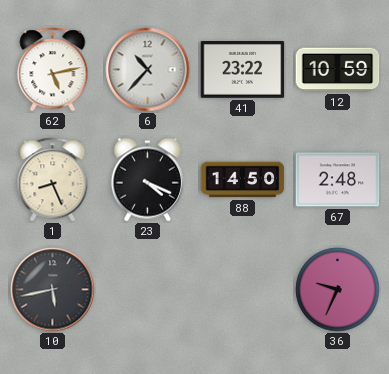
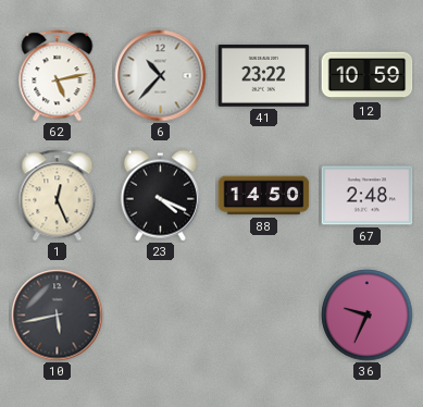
1: 8:26 -> 12:26
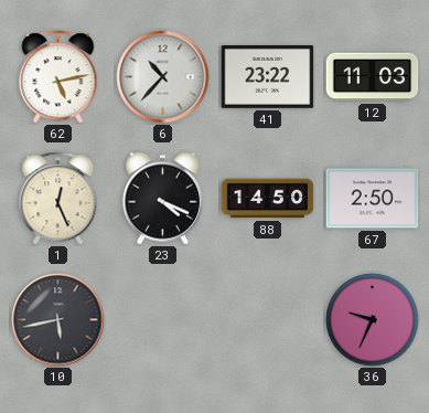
12: 10:59 -> 11:03
67: 2:48 -> 2:50
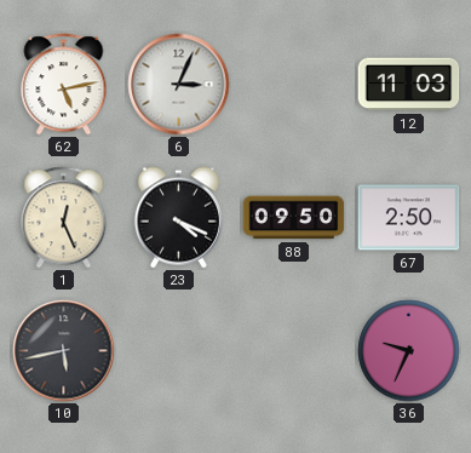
6: 10:37 -> 3:04
41: 23:22 -> none
88: 14:50 -> 09:50
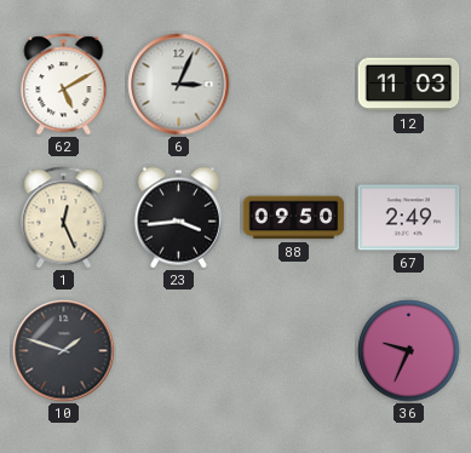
62: 5:13 -> 5:10
23: 4:19 -> 3:44
67: 2:50 -> 2:49
10: 5:43 -> 1:48
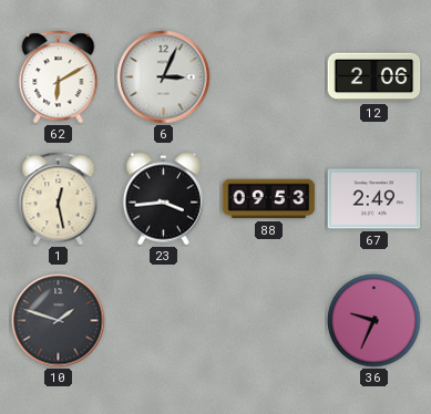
62: 5:10 -> 6:10
12: 11:03 -> 2:06
1: 12:26 -> 12:28
88: 09:50 -> 09:53
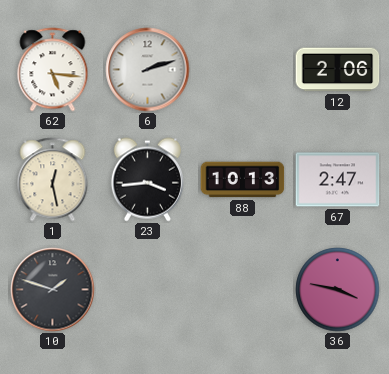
62: 6:10 -> 5:16
6: 3:04 -> 2:12
88: 09:53 -> 10:13
67: 2:49 -> 2:47
36: 9:34 -> 3:47
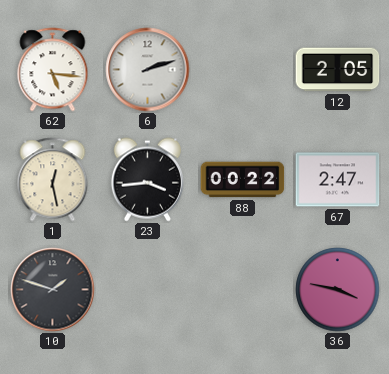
12: 2:06 -> 2:05
88: 10:13 -> 00:22
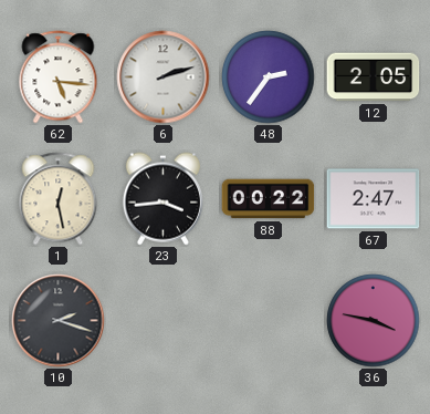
48: none -> 2:36
10: 1:48 -> 2:18
